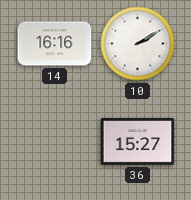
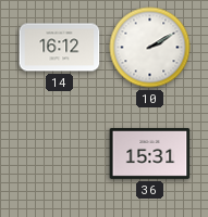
14: 16:16 -> 16:12
36: 15:27 -> 15:31
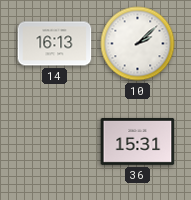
14: 16:12 -> 16:13
10: 2:10 -> 2:08
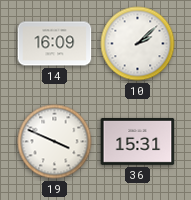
14: 16:13 -> 16:09
19: none -> 3:49
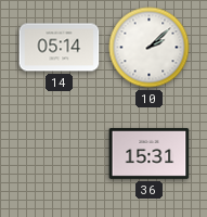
14: 16:09 -> 05:14
19: 3:49 -> none
